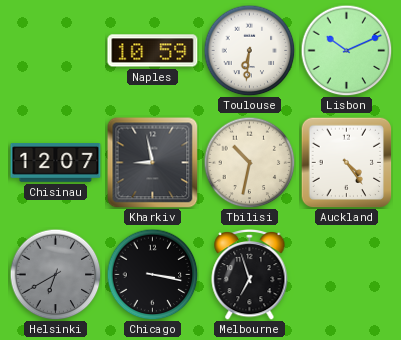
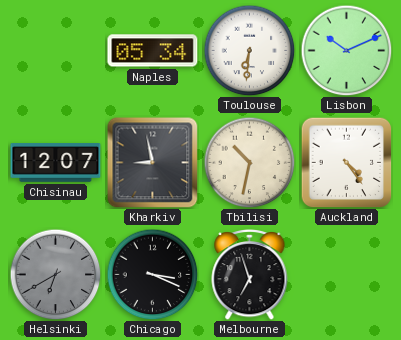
Naples: 10:59 -> 05:34
Chicago: 3:17 -> 3:19
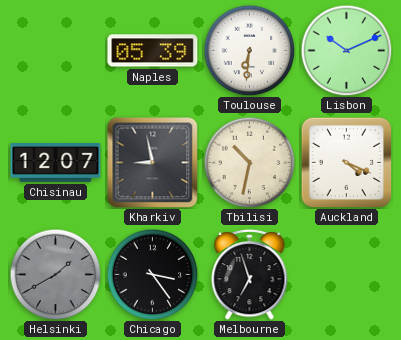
Naples: 05:34 -> 05:39
Auckland: 4:24 -> 4:19
Helsinki: 6:40 -> 1:40
Chicago: 3:19 -> 3:24
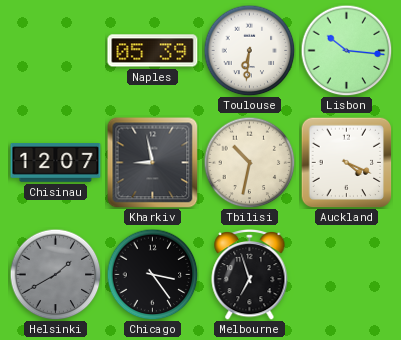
Lisbon: 10:11 -> 10:16
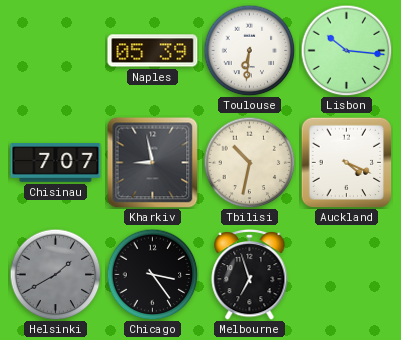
Chisinau: 12:07 -> 7:07
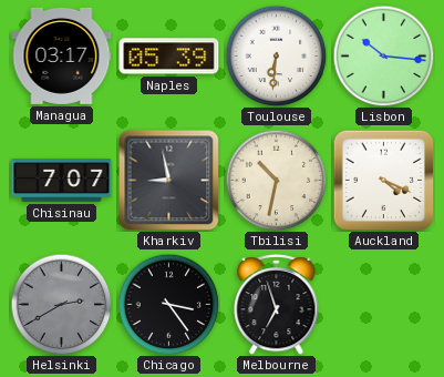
Managua: none -> 03:17
Helsinki: 1:40 -> 2:40
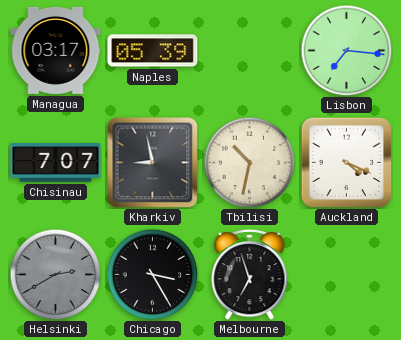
Toulouse: 6:31 -> none
Lisbon: 10:16 -> 7:16
Chicago: 3:24 -> 3:25
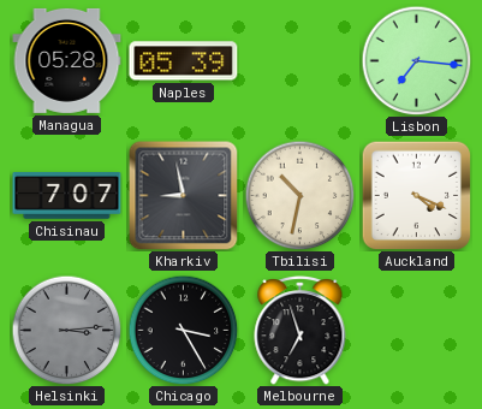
Managua: 03:17 -> 05:28
Helsinki: 2:40 -> 3:14
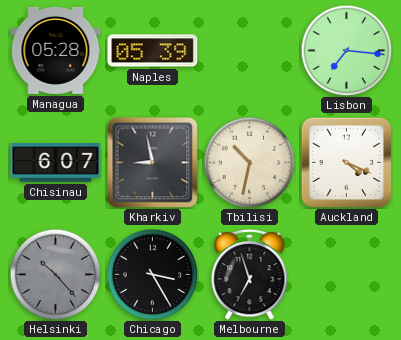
Chisinau: 7:07 -> 6:07
Helsinki: 3:14 -> 10:23
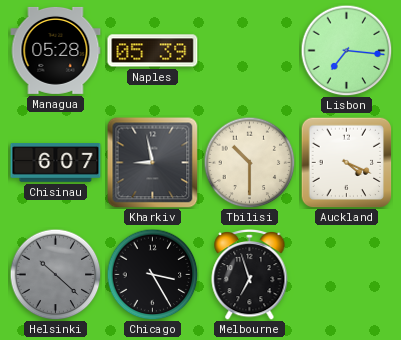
Tbilisi: 10:32 -> 10:30
Helsinki: 10:23 -> 10:22
